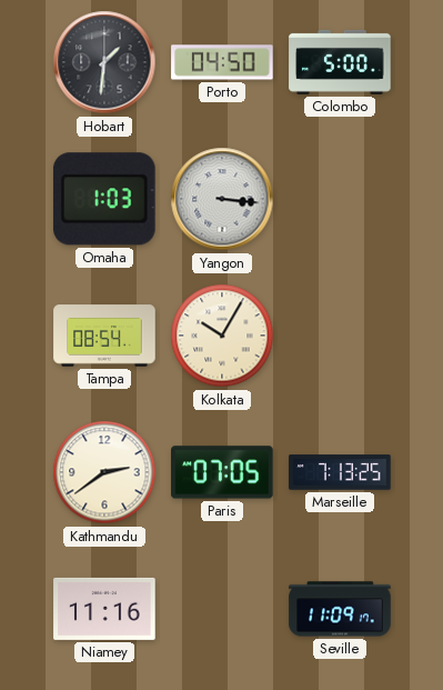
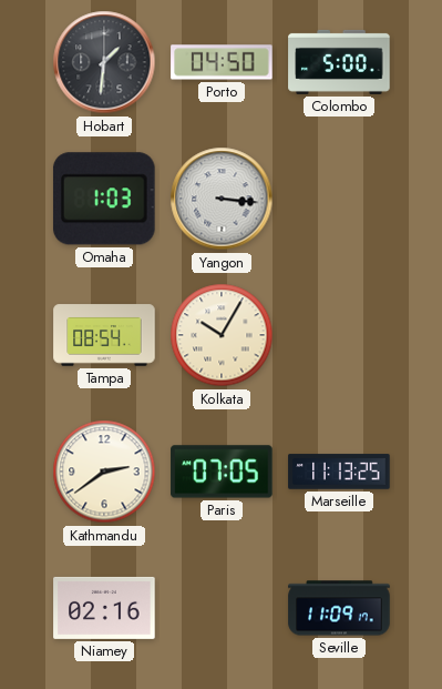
Marseille: 7:13 -> 11:13
Niamey: 11:16 -> 02:16
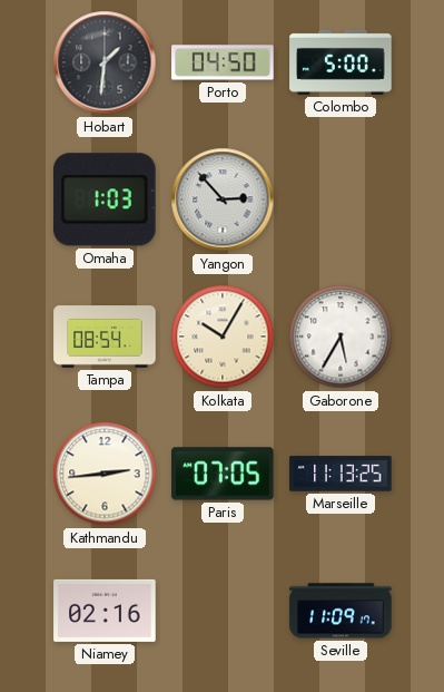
Yangon: 3:16 -> 2:53
Gaborone: none -> 5:35
Kathmandu: 2:39 -> 2:44
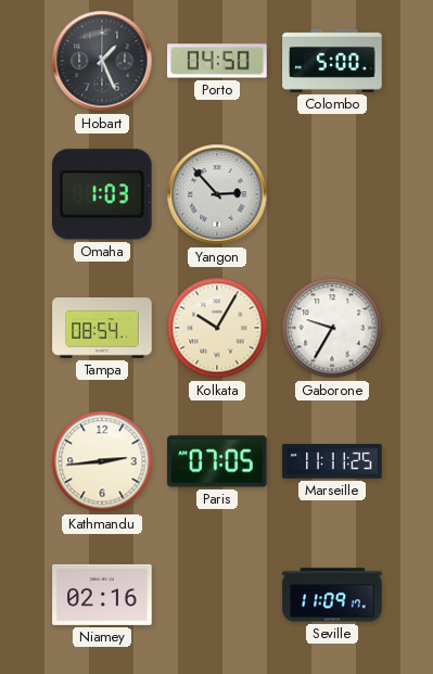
Hobart: 1:31 -> 1:26
Gaborone: 5:35 -> 9:35
Marseille: 11:13 -> 11:11
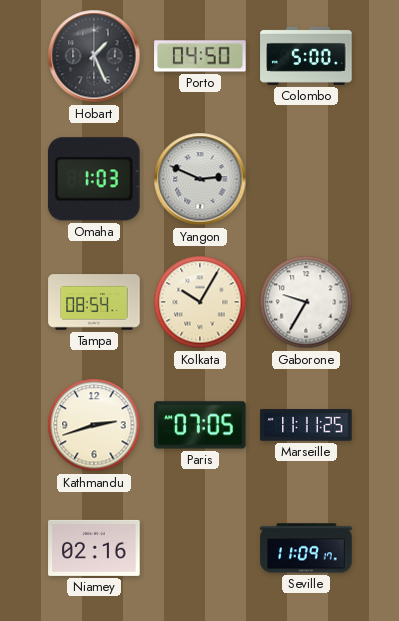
Yangon: 2:53 -> 2:49
Kathmandu: 2:44 -> 2:42
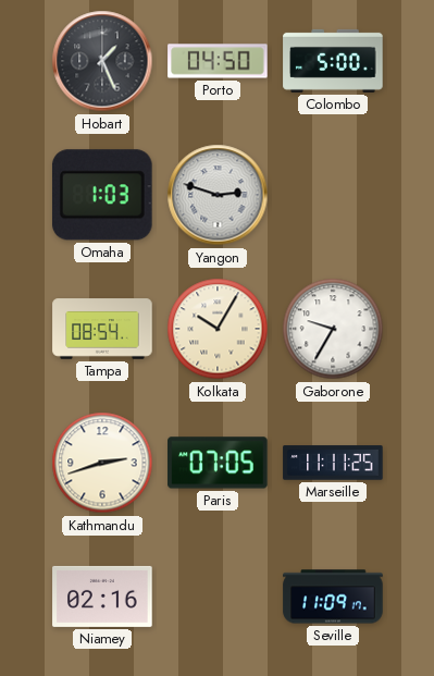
Yangon: 2:49 -> 2:48
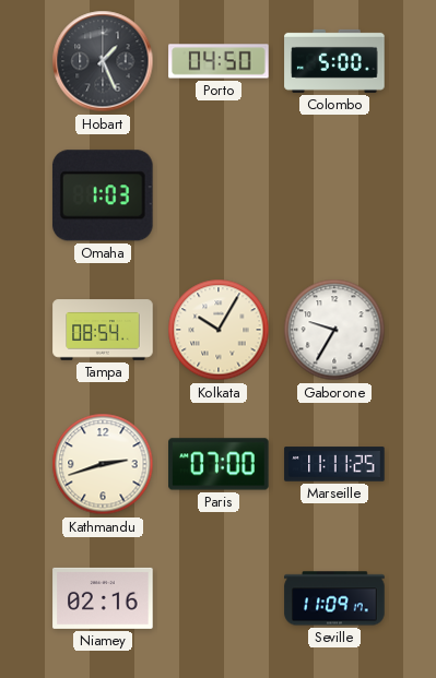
Yangon: 2:48 -> none
Paris: 07:05 -> 07:00
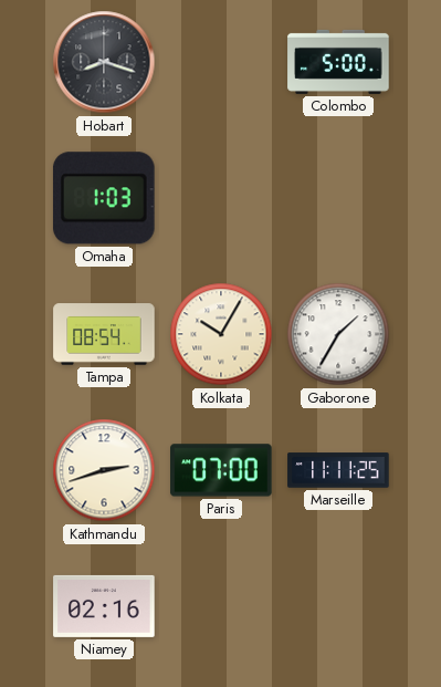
Hobart: 1:26 -> 8:18
Porto: 04:50 -> none
Gaborone: 9:35 -> 1:35
Seville: 11:09 -> none
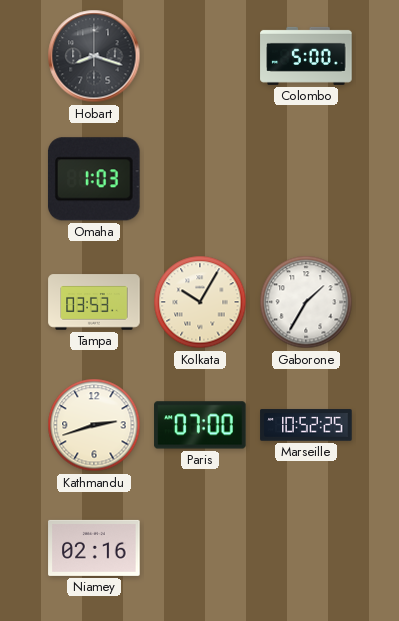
Tampa: 08:54 -> 03:53
Marseille: 11:11 -> 10:52
